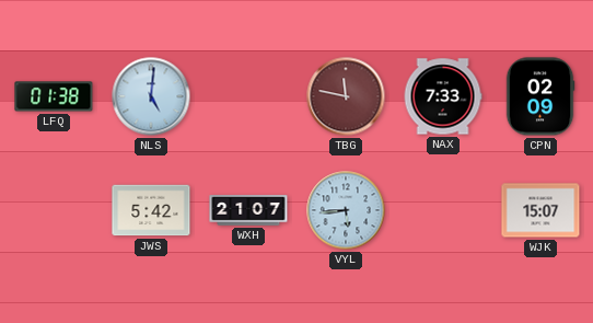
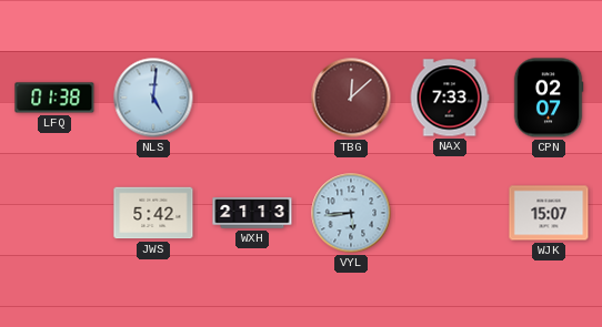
TBG: 11:47 -> 12:08
CPN: 02:09 -> 02:07
WXH: 21:07 -> 21:13
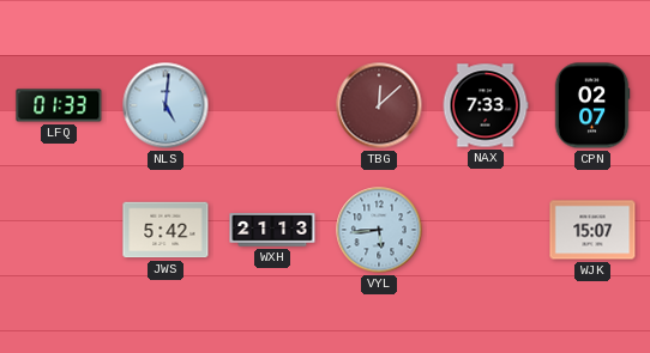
LFQ: 01:38 -> 01:33
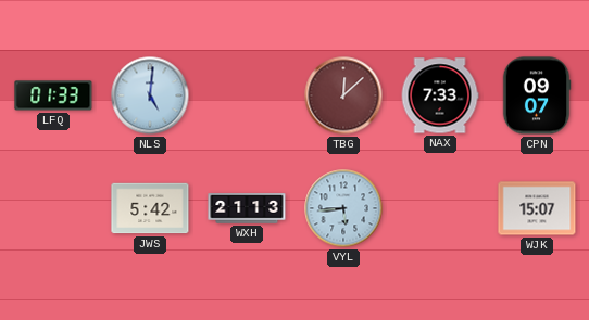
CPN: 02:07 -> 09:07
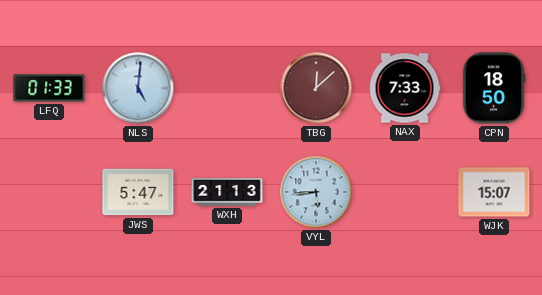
CPN: 09:07 -> 18:50
JWS: 5:42 -> 5:47
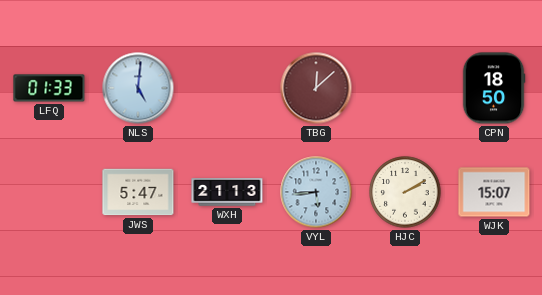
NAX: 7:33 -> none
HJC: none -> 2:10
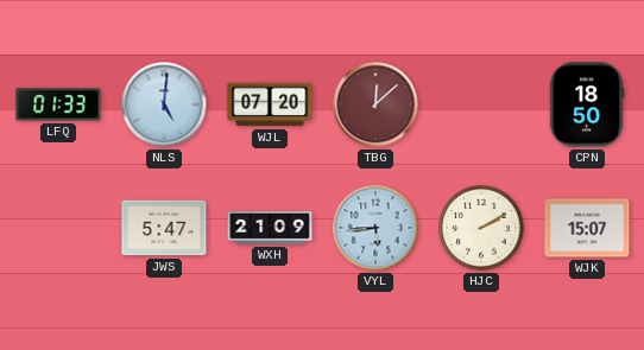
WJL: none -> 07:20
WXH: 21:13 -> 21:09
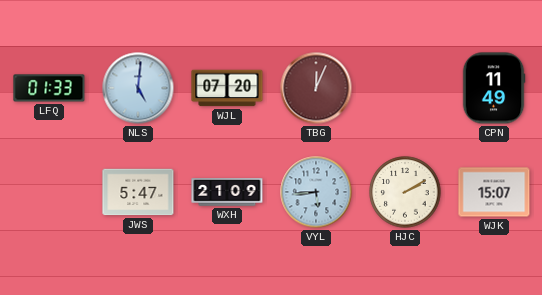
TBG: 12:08 -> 12:04
CPN: 18:50 -> 11:49
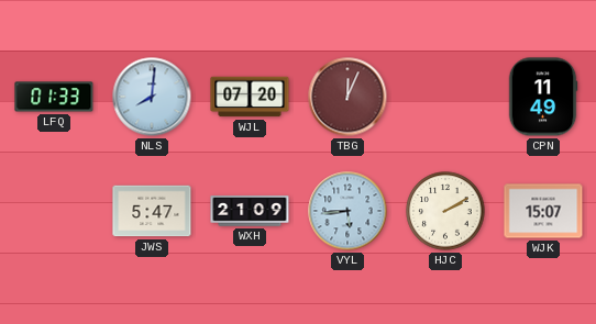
NLS: 5:01 -> 8:01
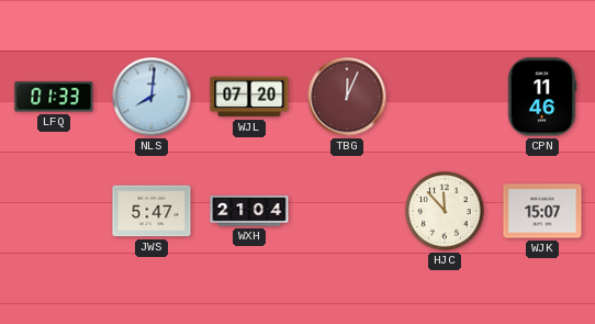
CPN: 11:49 -> 11:46
WXH: 21:09 -> 21:04
VYL: 5:44 -> none
HJC: 2:10 -> 11:53
